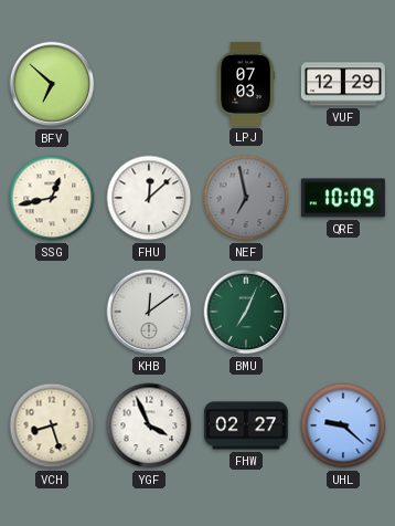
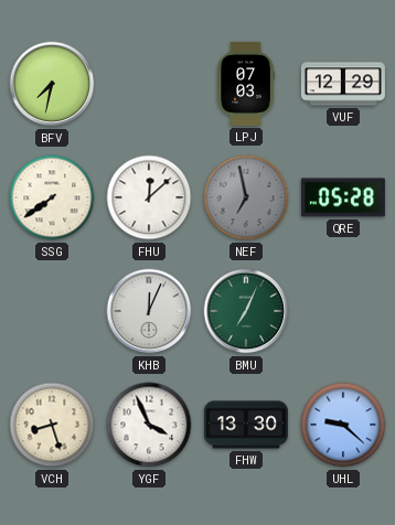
BFV: 6:52 -> 7:32
SSG: 12:43 -> 7:39
QRE: 10:09 -> 05:28
KHB: 12:09 -> 12:04
FHW: 02:27 -> 13:30
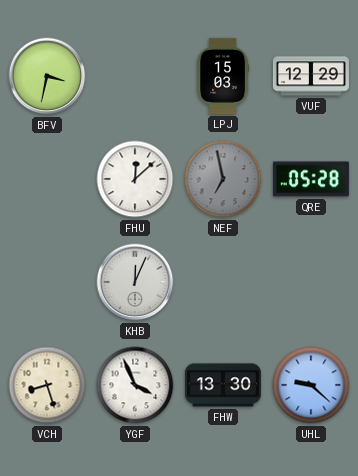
BFV: 7:32 -> 3:32
LPJ: 07:03 -> 15:03
SSG: 7:39 -> none
BMU: 7:04 -> none
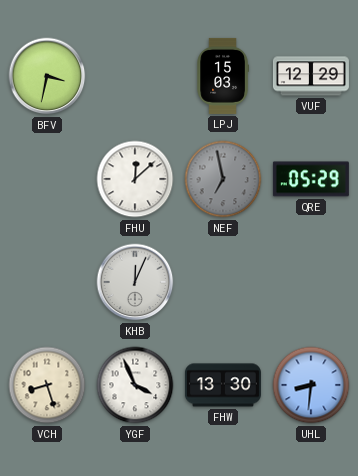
QRE: 05:28 -> 05:29
UHL: 9:22 -> 8:31
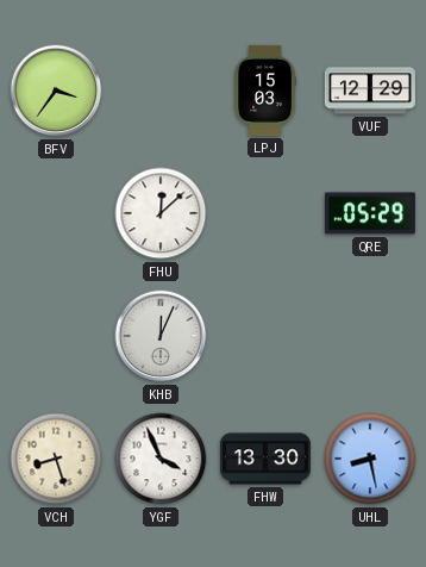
BFV: 3:32 -> 3:36
NEF: 6:58 -> none
UHL: 8:31 -> 8:28
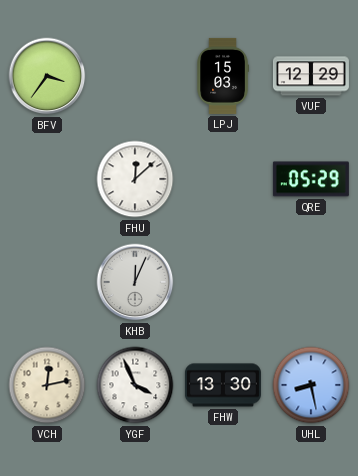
VCH: 8:27 -> 12:13
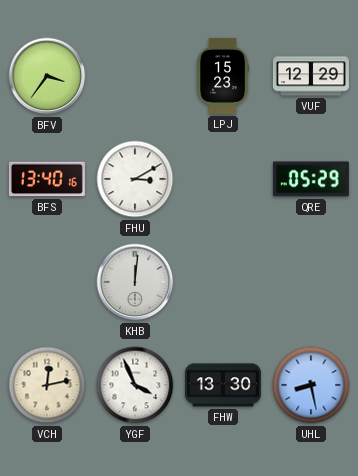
LPJ: 15:03 -> 15:23
BFS: none -> 13:40
FHU: 12:08 -> 3:10
KHB: 12:04 -> 12:01
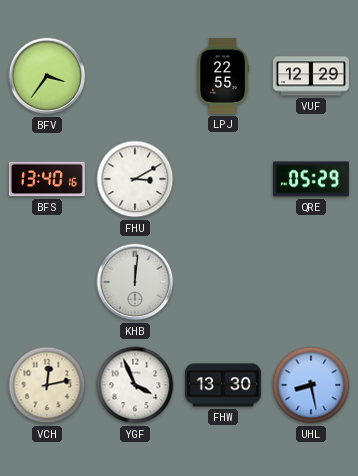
LPJ: 15:23 -> 22:55
